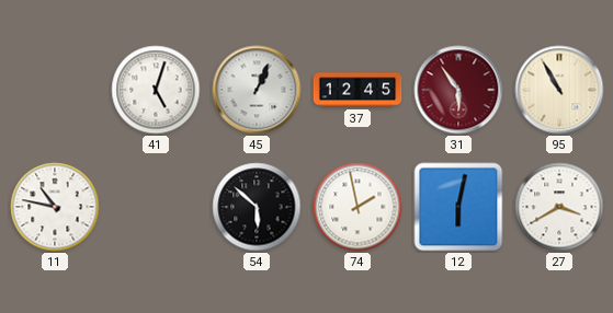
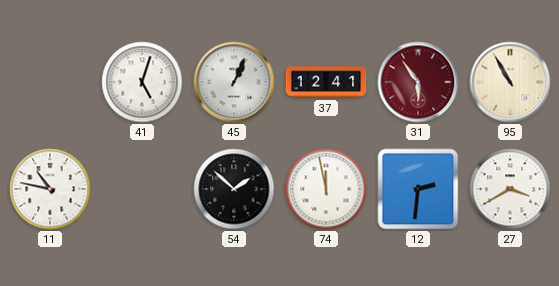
37: 12:45 -> 12:41
54: 5:52 -> 1:52
74: 1:58 -> 11:58
12: 6:02 -> 2:31
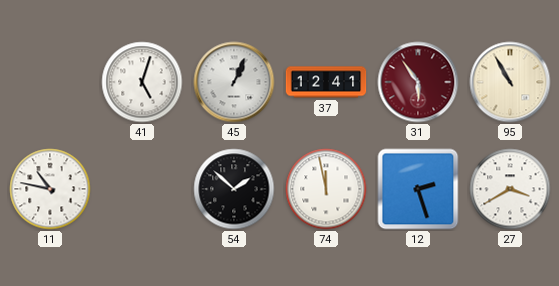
12: 2:31 -> 2:27
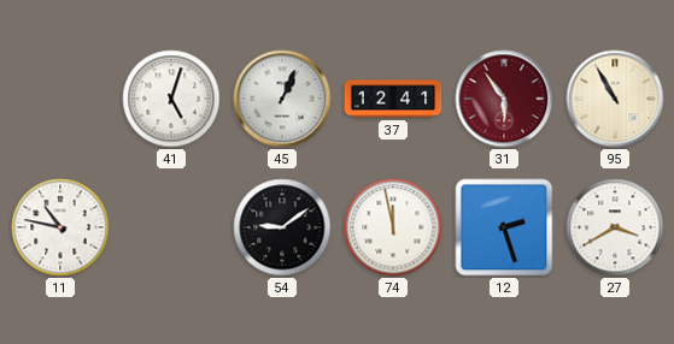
54: 1:52 -> 9:09
